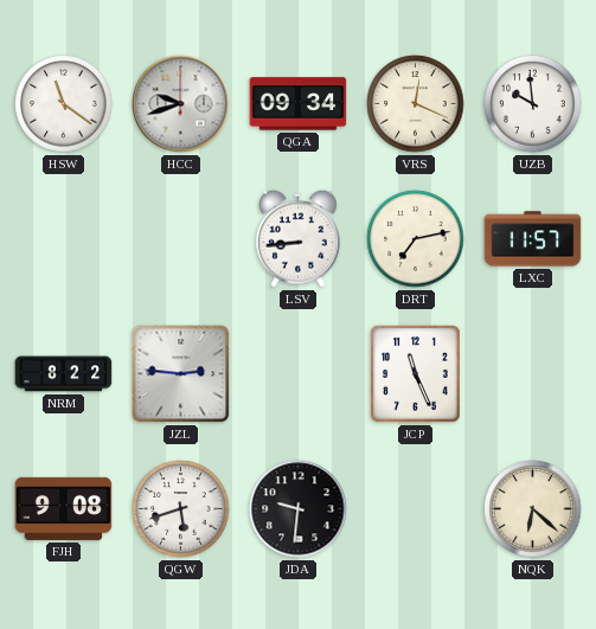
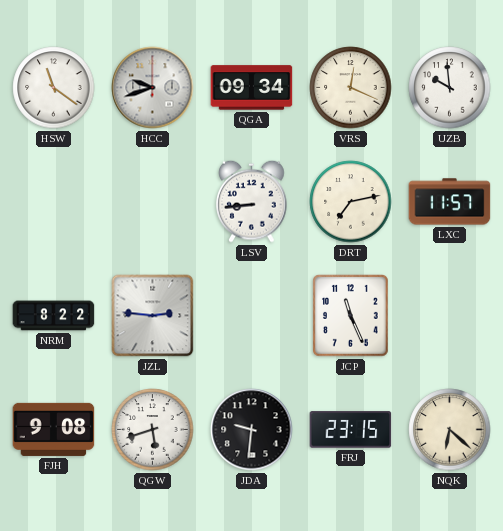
FRJ: none -> 23:15
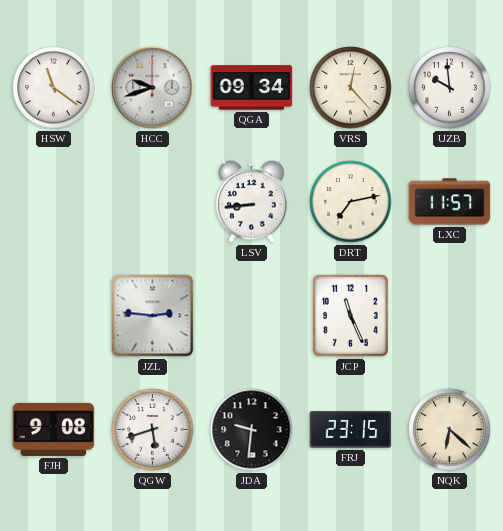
VRS: 12:19 -> 12:23
NRM: 8:22 -> none
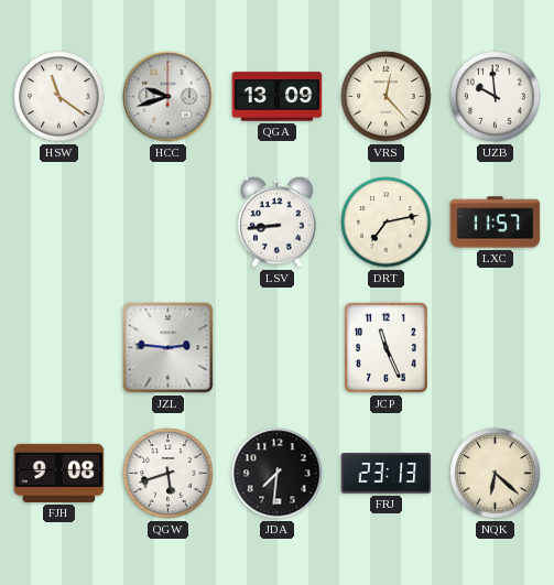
QGA: 09:34 -> 13:09
JDA: 9:31 -> 7:31
FRJ: 23:15 -> 23:13
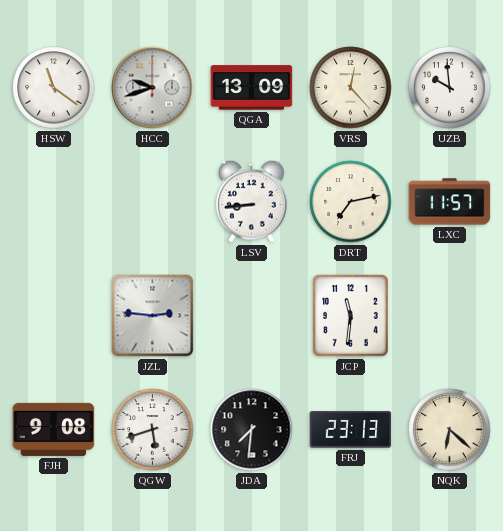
JCP: 11:26 -> 11:31
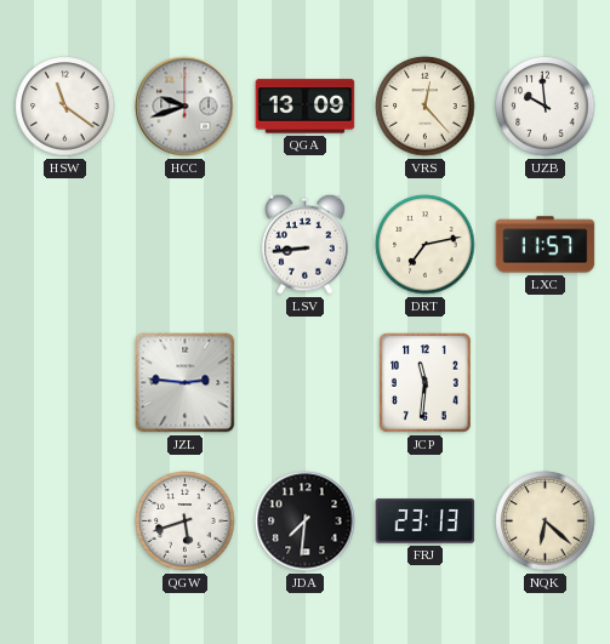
FJH: 9:08 -> none
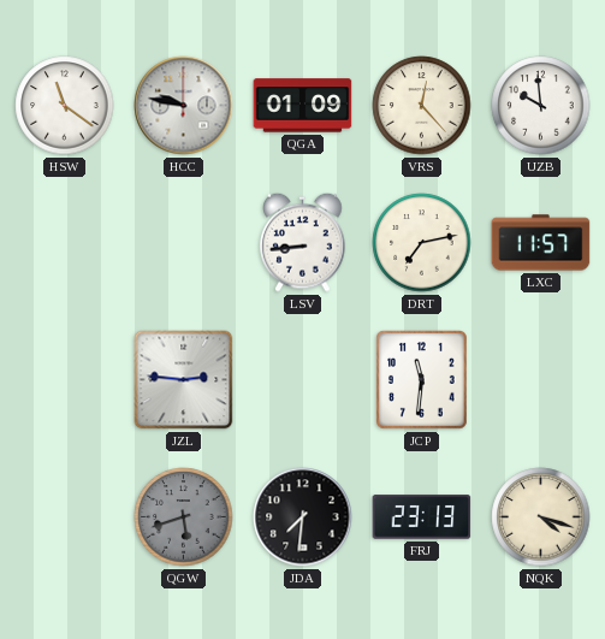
HCC: 9:42 -> 9:47
QGA: 13:09 -> 01:09
QGW dial: white -> grey
NQK: 6:22 -> 4:18
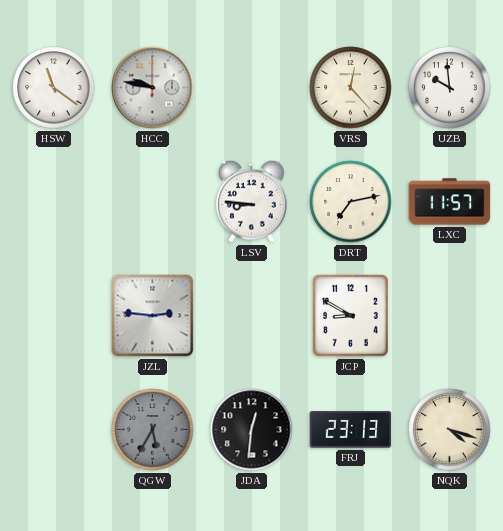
QGA: 01:09 -> none
LSV: 8:44 -> 8:46
JCP: 11:31 -> 8:50
QGW: 5:42 -> 5:35
JDA: 7:31 -> 12:31
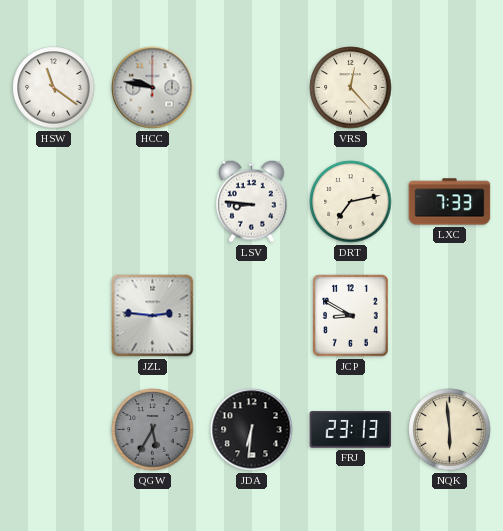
UZB: 9:59 -> none
LXC: 11:57 -> 7:33
JDA: 12:31 -> 6:31
NQK: 4:18 -> 5:59
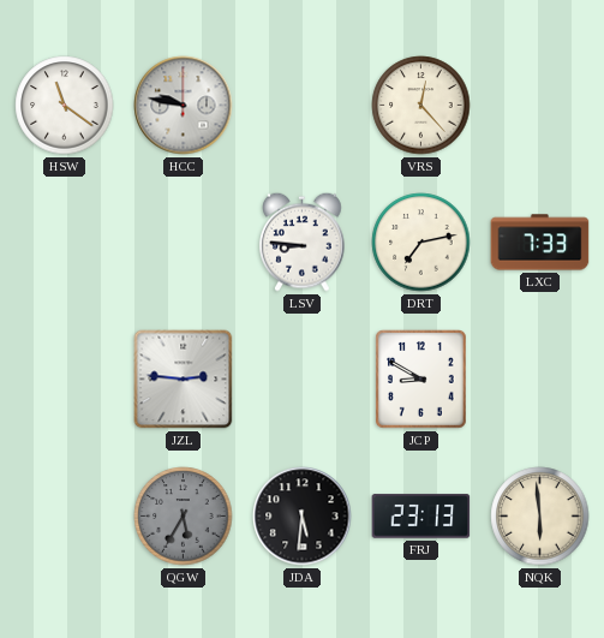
JDA: 6:31 -> 5:31
